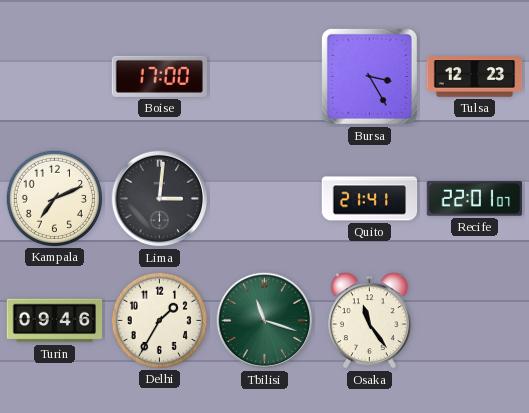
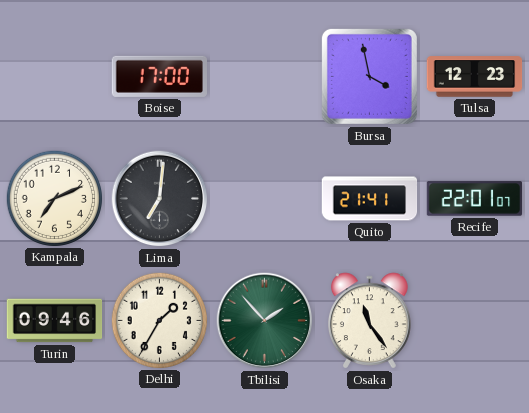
Bursa: 3:25 -> 3:58
Lima: 3:01 -> 7:01
Tbilisi: 11:18 -> 1:53
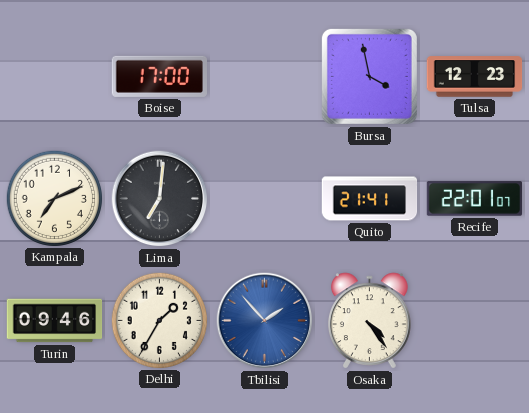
Tbilisi dial: green -> blue
Osaka: 11:24 -> 4:24
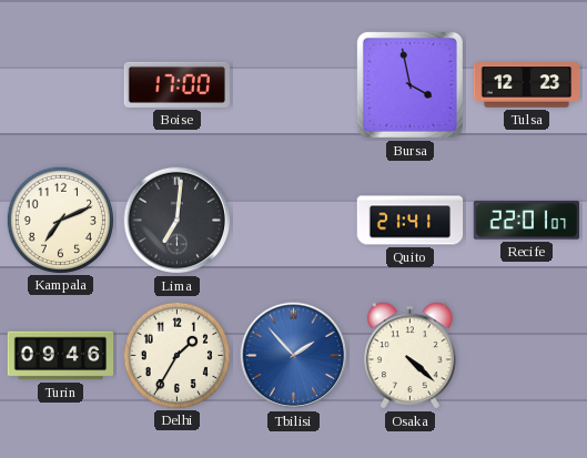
Osaka: 4:24 -> 4:22
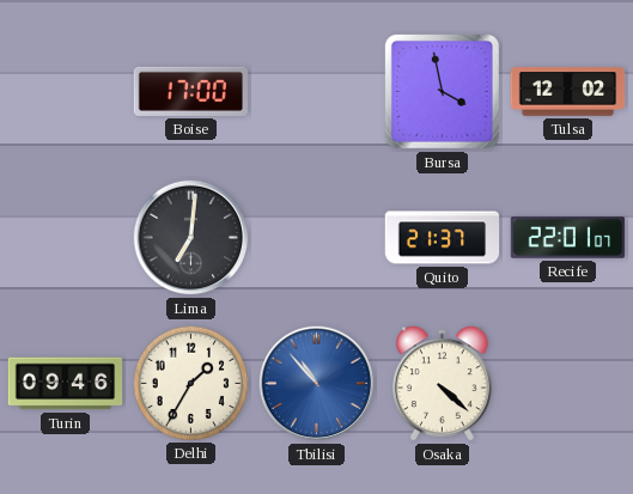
Tulsa: 12:23 -> 12:02
Kampala: 7:11 -> none
Quito: 21:41 -> 21:37
Tbilisi: 1:53 -> 10:53
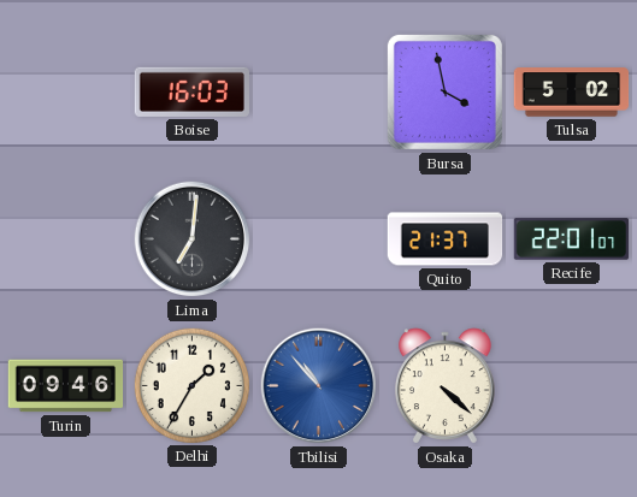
Boise: 17:00 -> 16:03
Tulsa: 12:02 -> 5:02
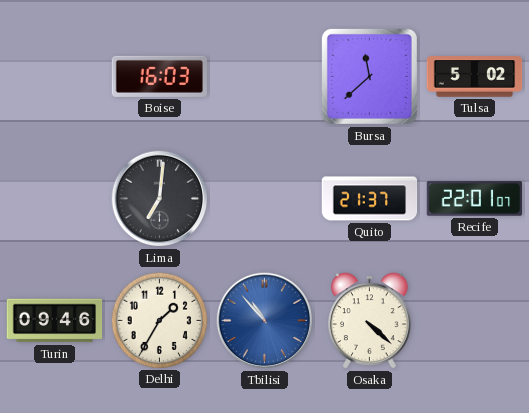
Bursa: 3:58 -> 11:38
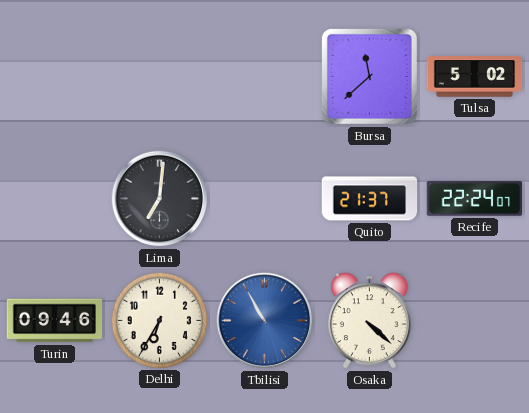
Boise: 16:03 -> none
Recife: 22:01 -> 22:24
Delhi: 1:35 -> 6:35
Tbilisi: 10:53 -> 10:55
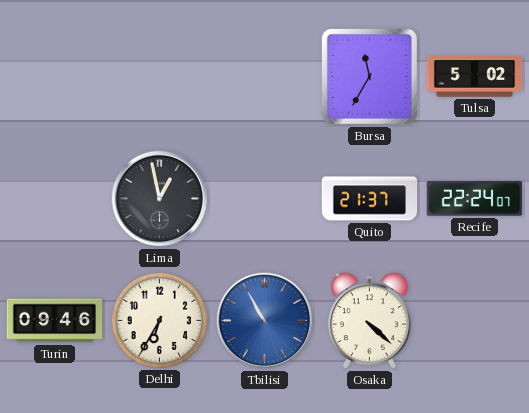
Bursa: 11:38 -> 11:35
Lima: 7:01 -> 12:58
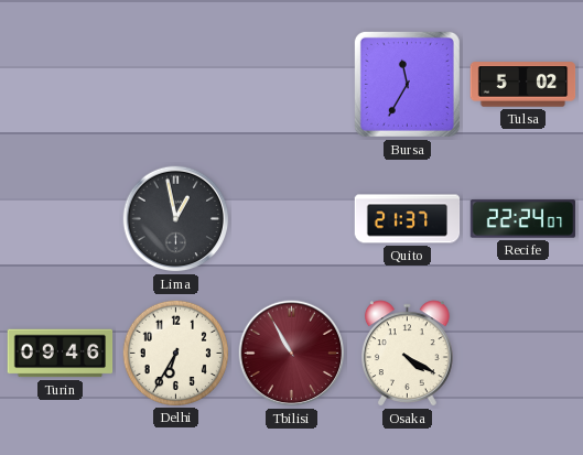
Tbilisi dial: blue -> burgundy
Osaka: 4:22 -> 4:20
